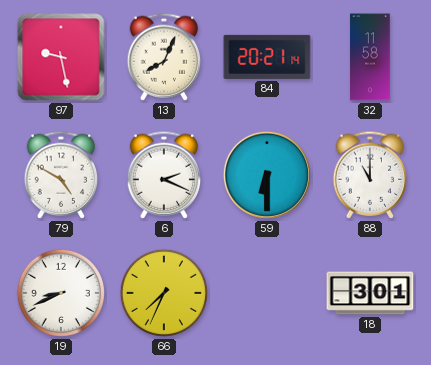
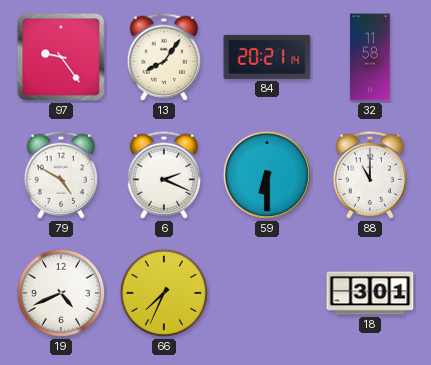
97: 9:28 -> 9:24
13: 8:04 -> 8:06
19: 8:41 -> 4:41
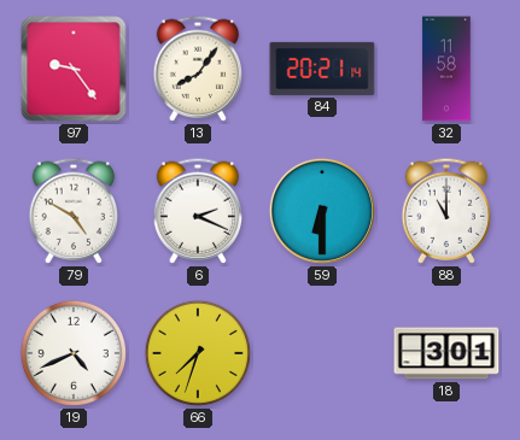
66: 7:34 -> 7:33
